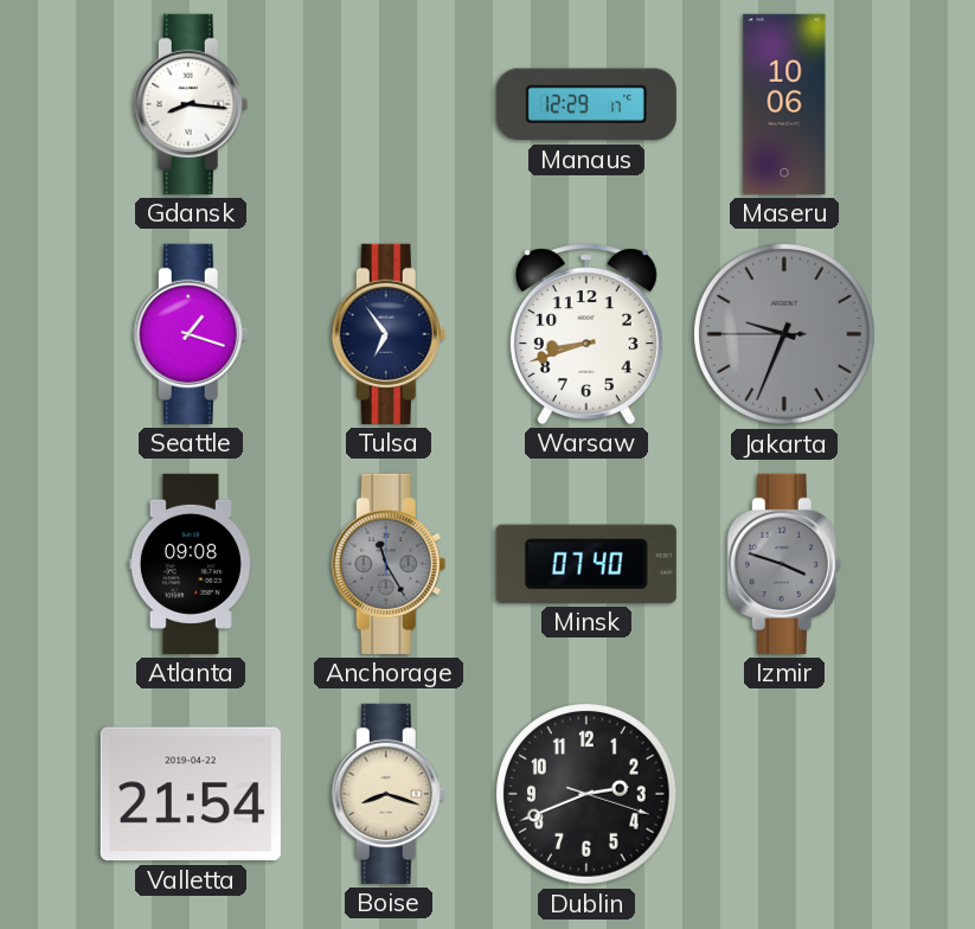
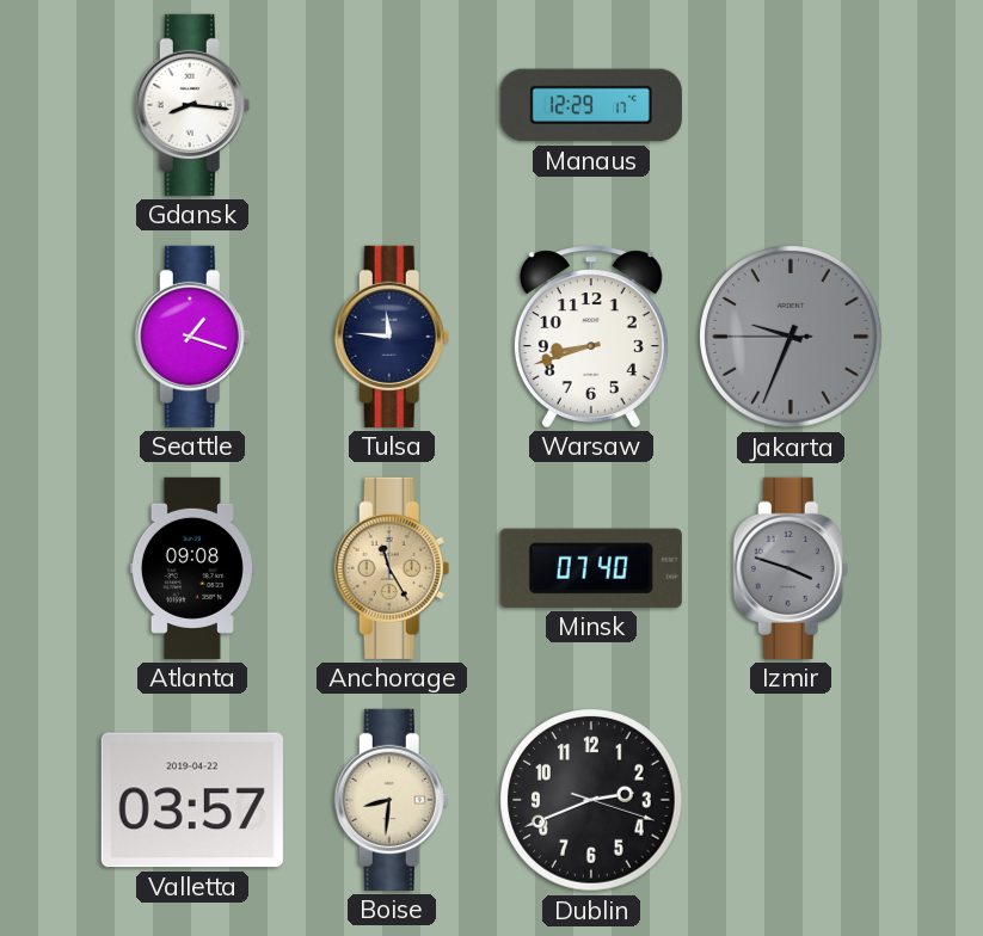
Maseru: 10:06 -> none
Tulsa: 6:54 -> 11:46
Anchorage dial: grey -> champagne
Valletta: 21:54 -> 03:57
Boise: 8:18 -> 8:31
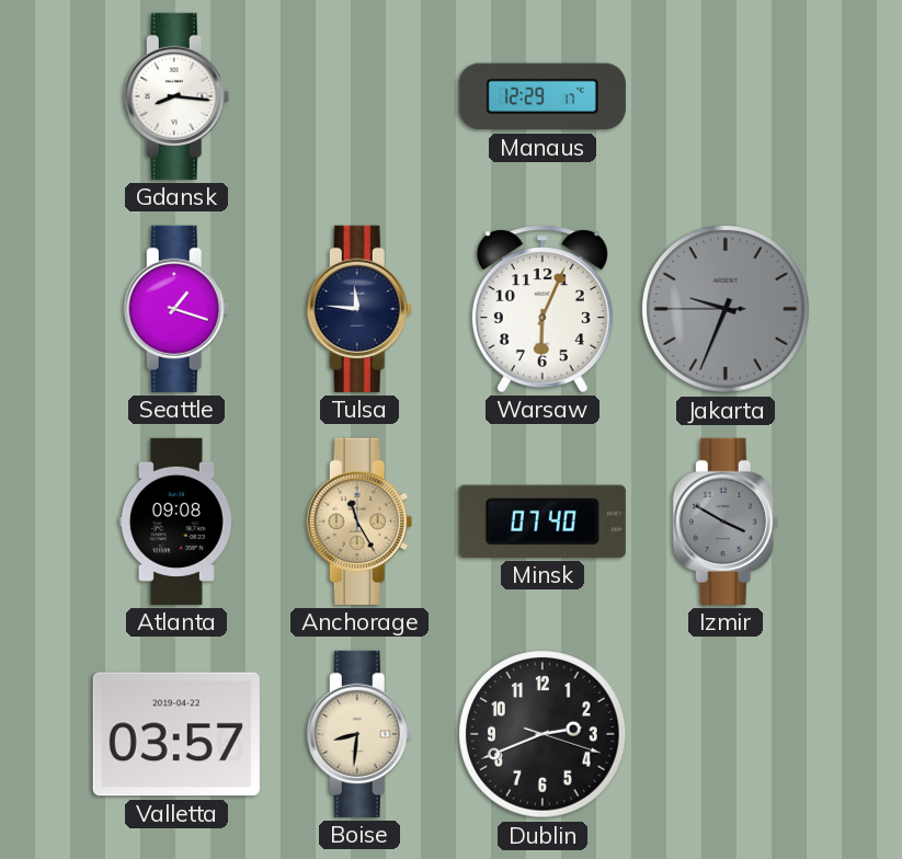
Warsaw: 8:42 -> 6:04
Izmir: 3:48 -> 3:50
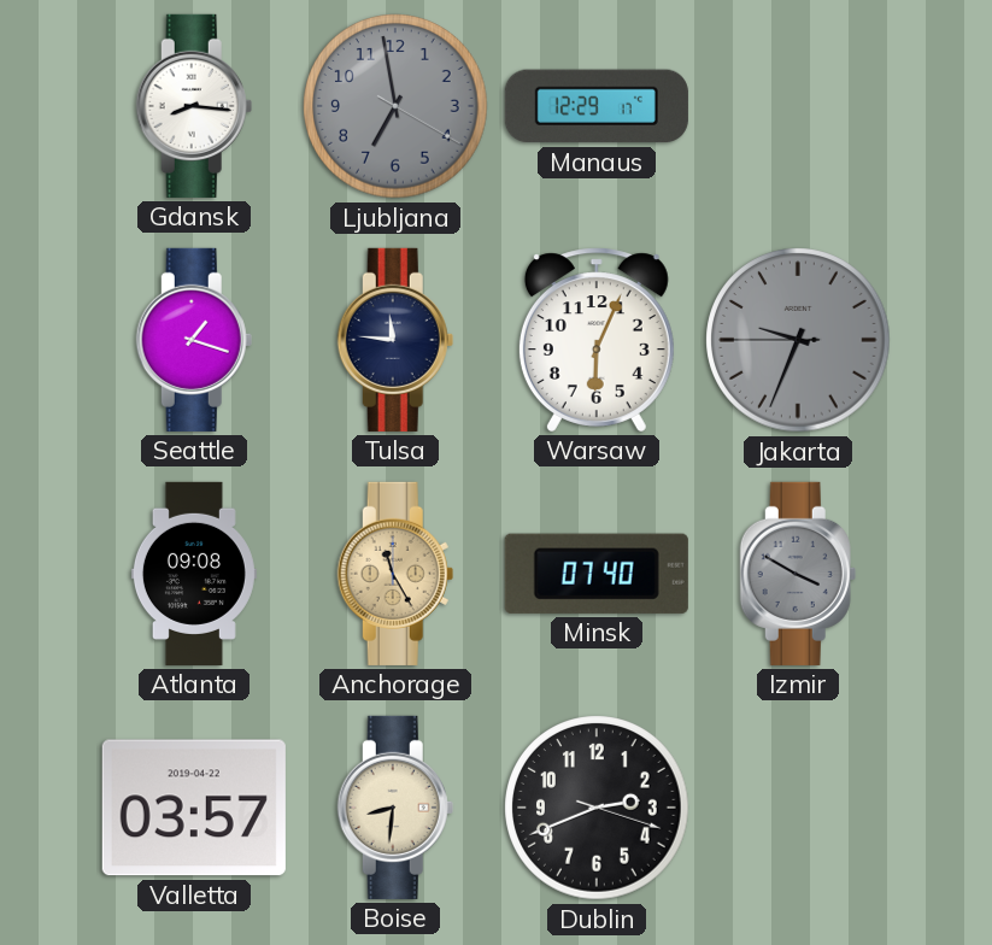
Ljubljana: none -> 6:58
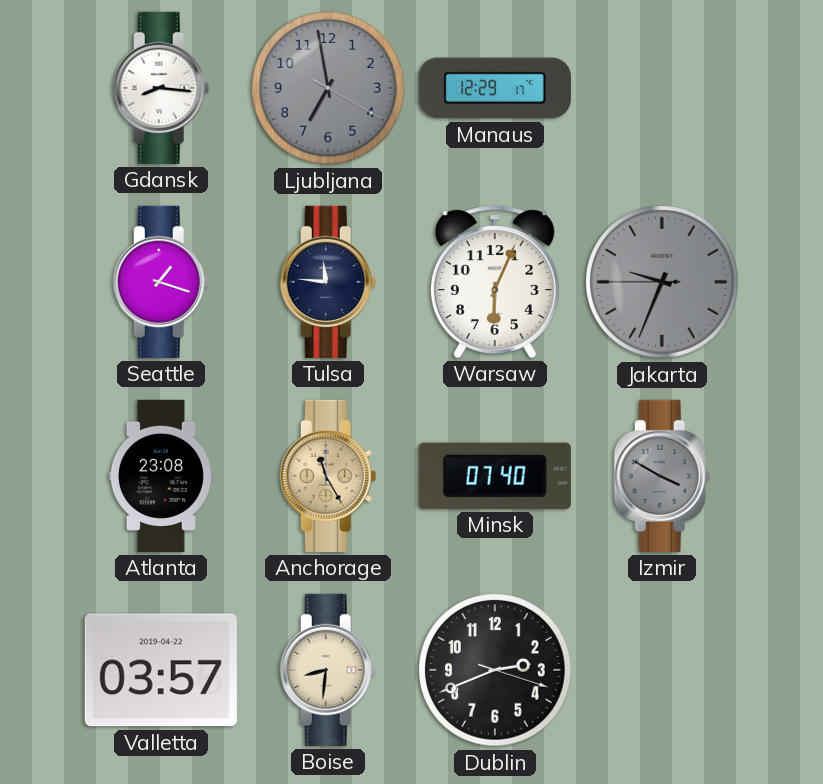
Atlanta: 09:08 -> 23:08
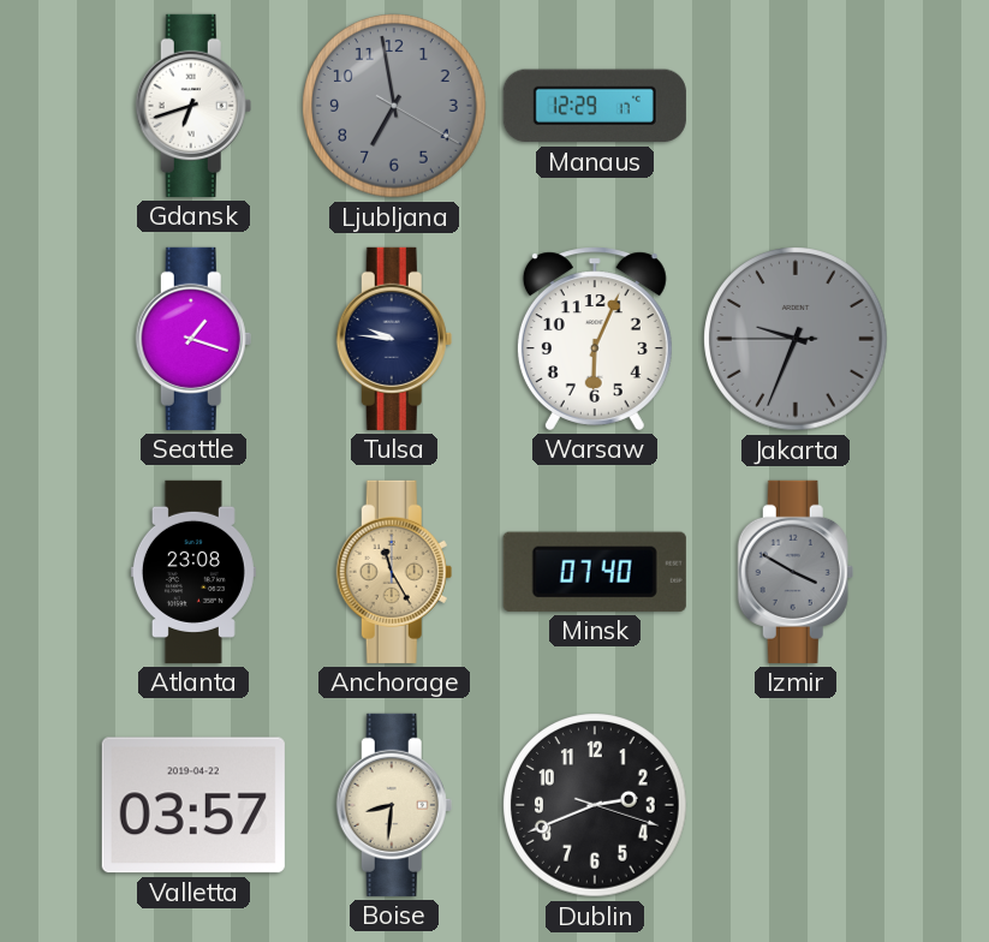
Gdansk: 8:16 -> 6:42
Tulsa: 11:46 -> 9:46
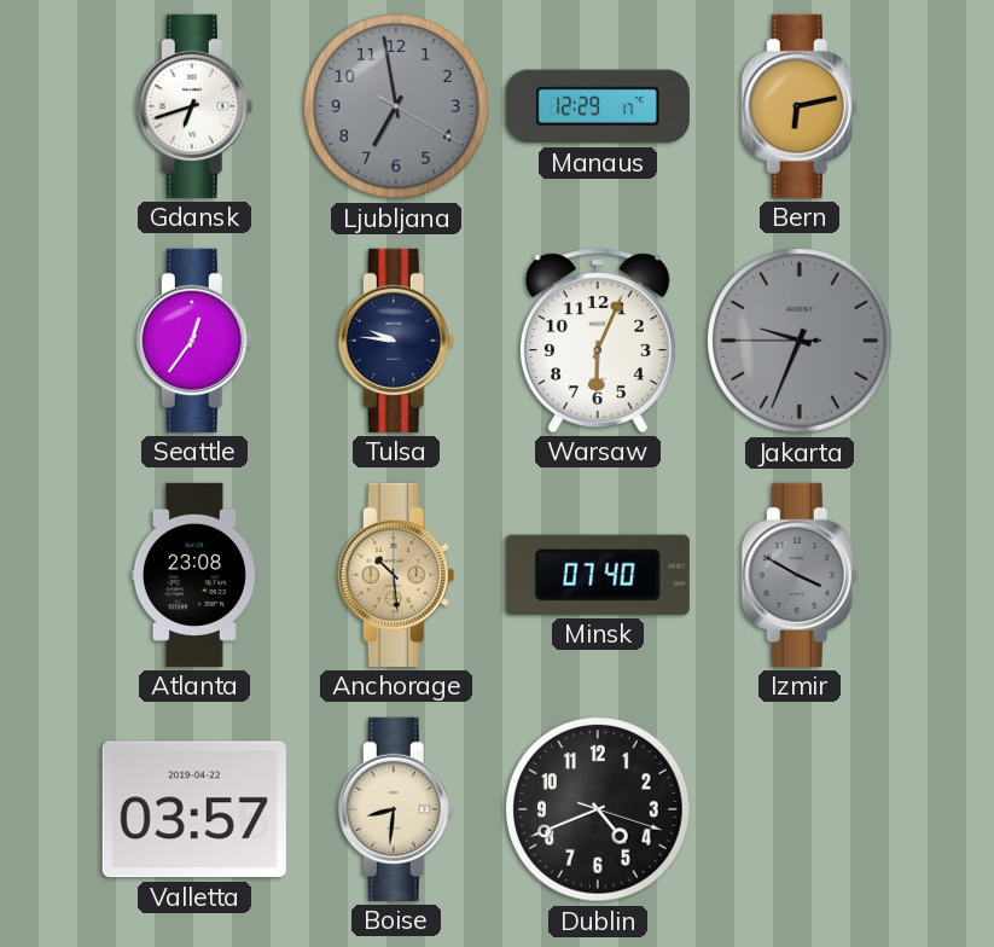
Bern: none -> 6:13
Seattle: 1:18 -> 12:36
Anchorage: 11:25 -> 10:29
Dublin: 2:41 -> 4:41
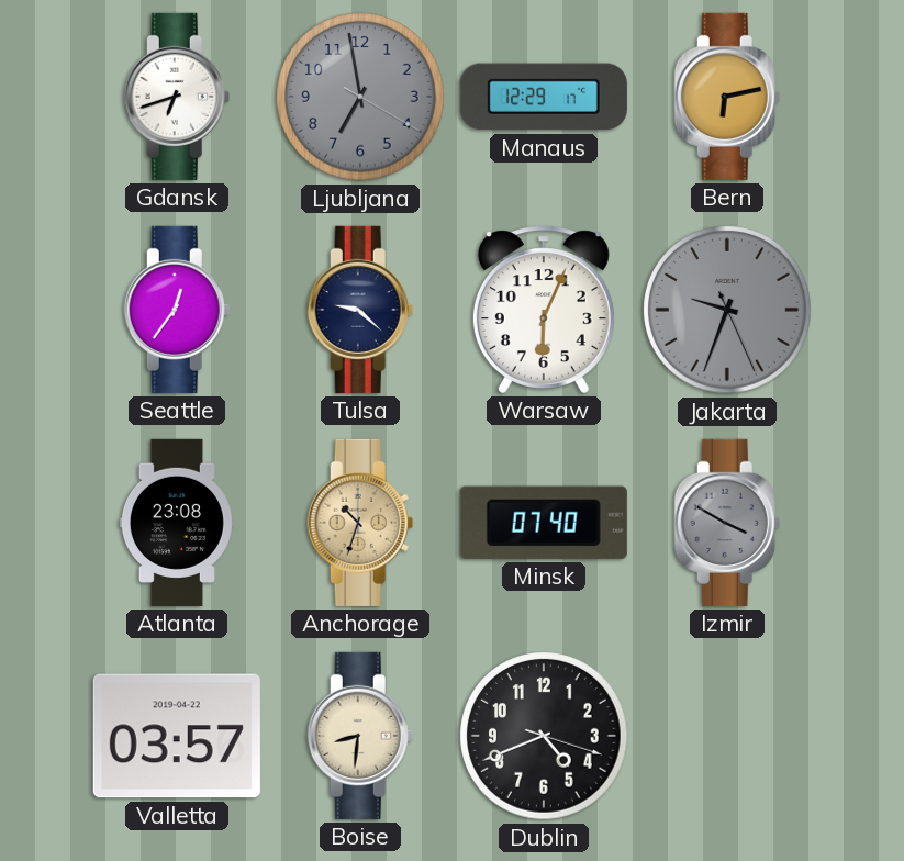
Tulsa: 9:46 -> 9:22
Jakarta: 9:33:45 -> 9:33:26
Anchorage: 10:29 -> 10:33
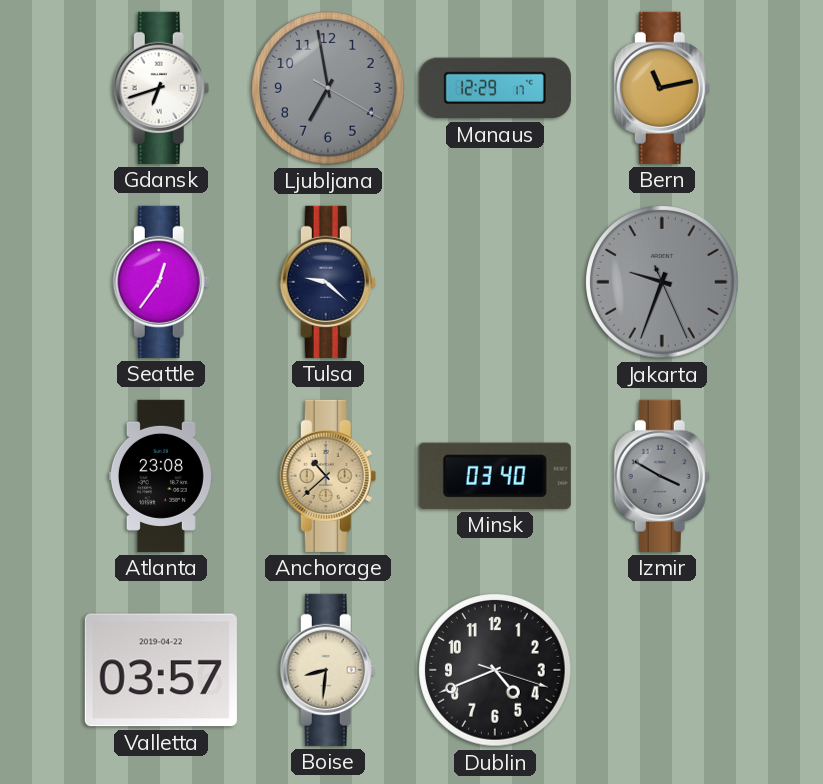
Bern: 6:13 -> 11:13
Warsaw: 6:04 -> none
Anchorage: 10:33 -> 10:38
Minsk: 07:40 -> 03:40
